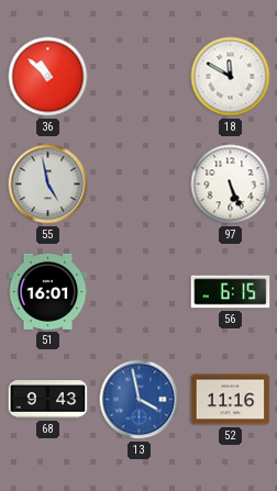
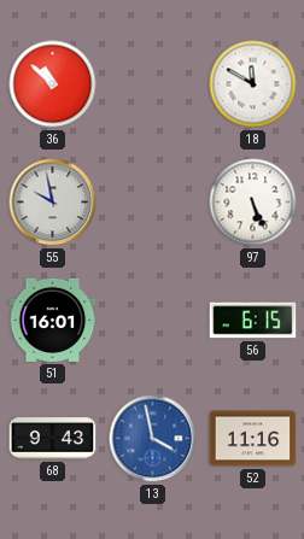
55: 4:58 -> 9:58
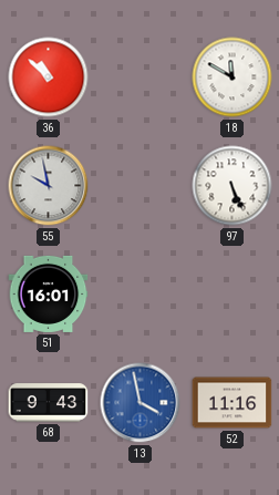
56: 6:15 -> none
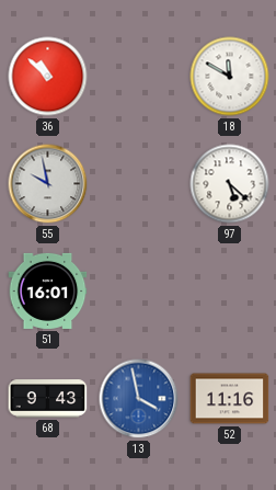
97: 5:26 -> 5:22
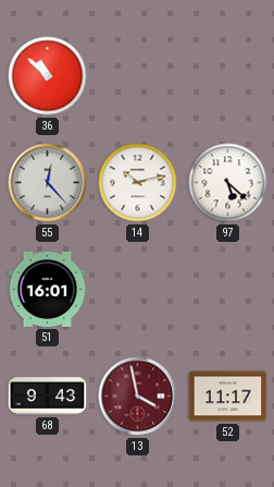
18: 11:50 -> none
55: 9:58 -> 12:23
14: none -> 10:13
13 dial: blue -> burgundy
52: 11:16 -> 11:17
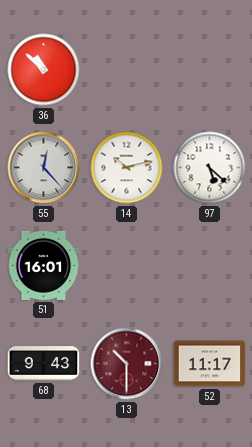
13: 3:58 -> 10:30
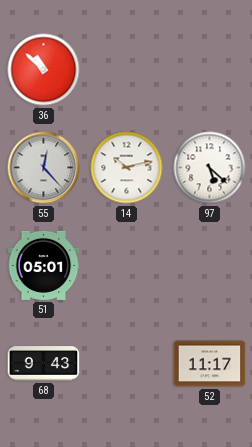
51: 16:01 -> 05:01
13: 10:30 -> none
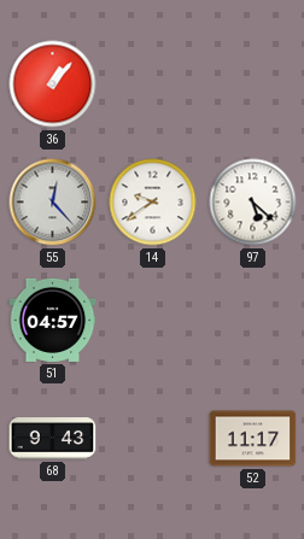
36: 10:52 -> 1:07
14: 10:13 -> 9:39
51: 05:01 -> 04:57
